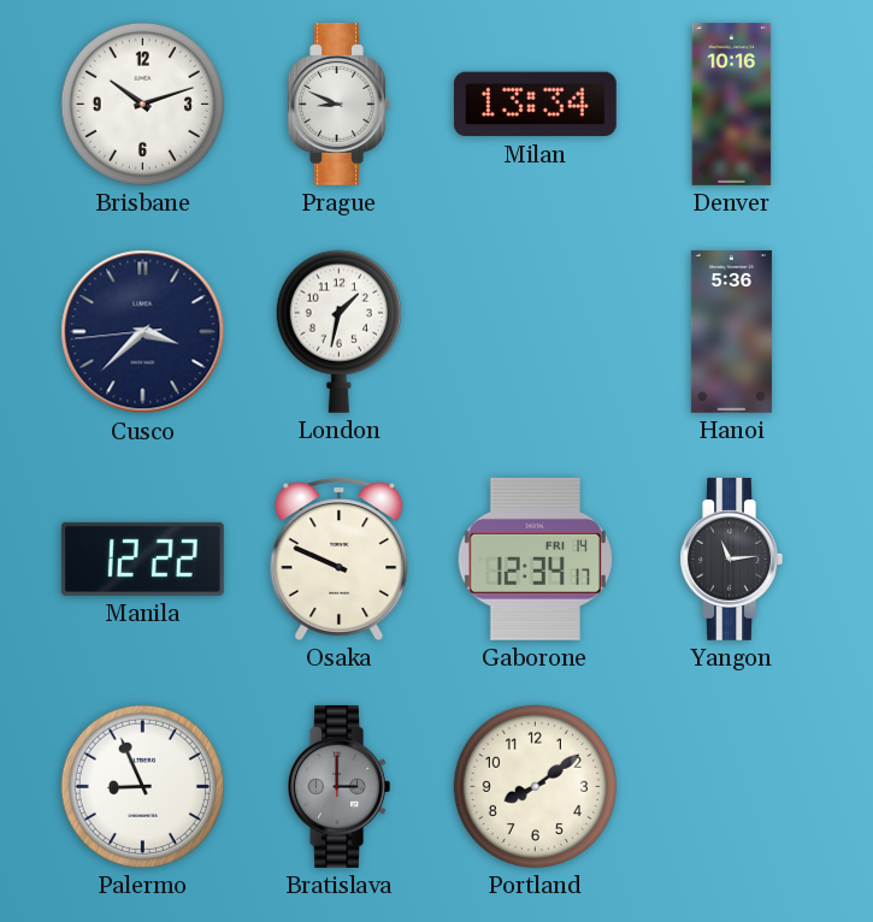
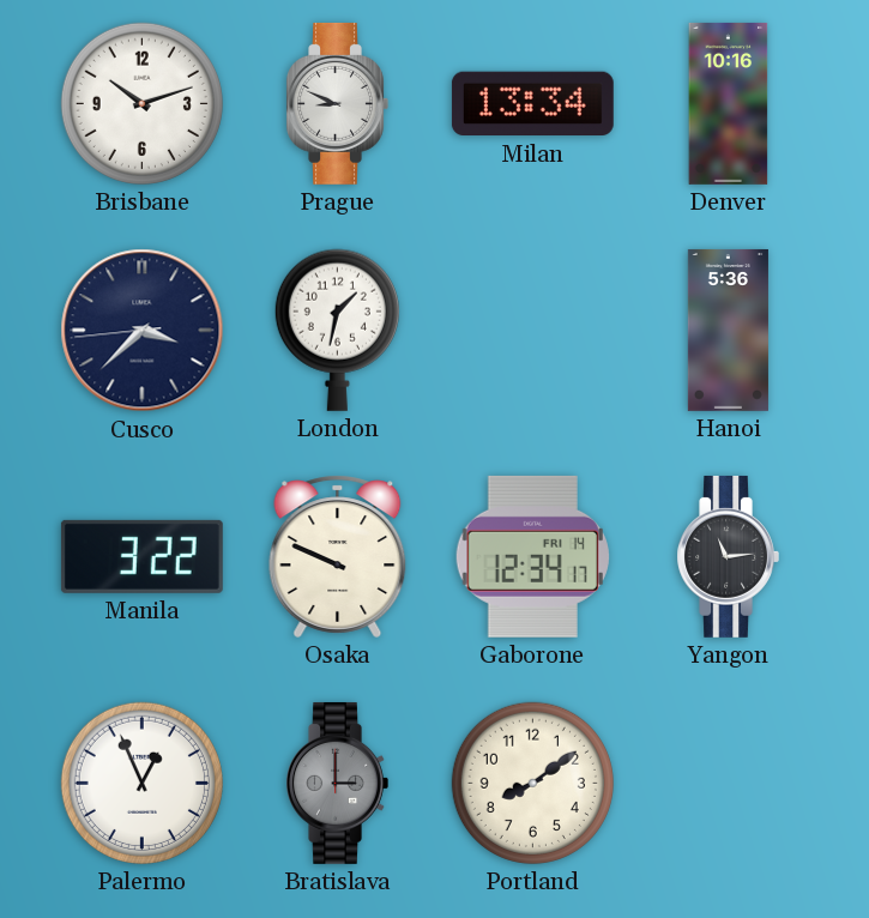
Manila: 12:22 -> 3:22
Palermo: 8:56 -> 12:56
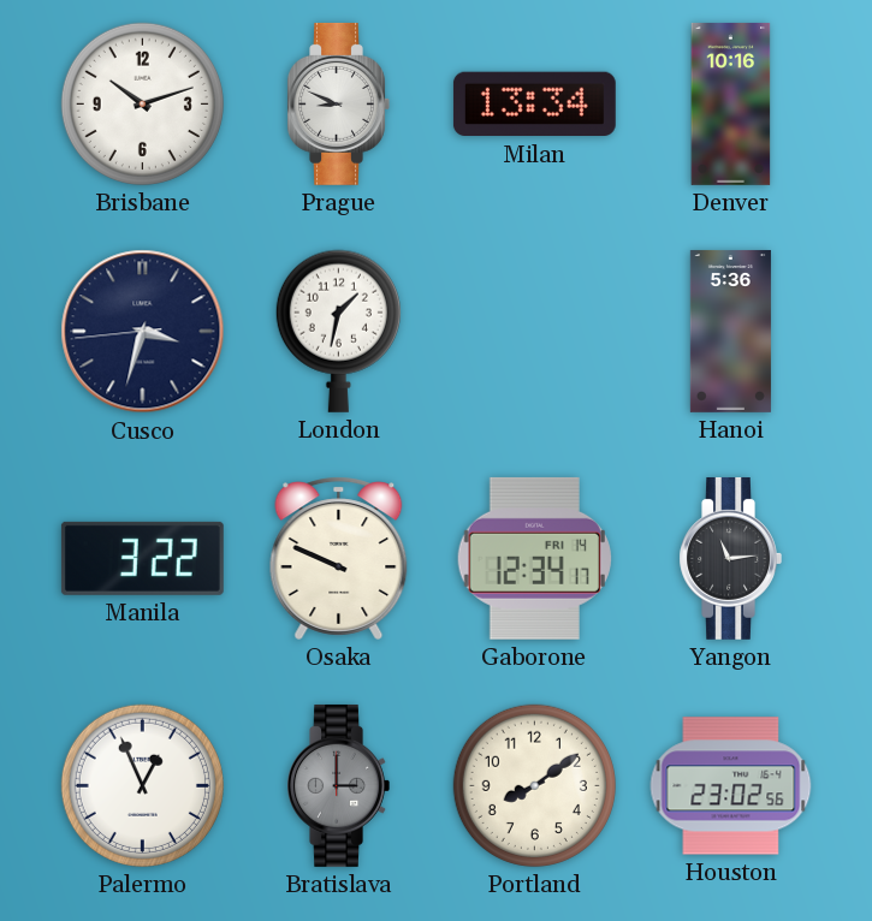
Cusco: 3:37 -> 3:32
Houston: none -> 23:02
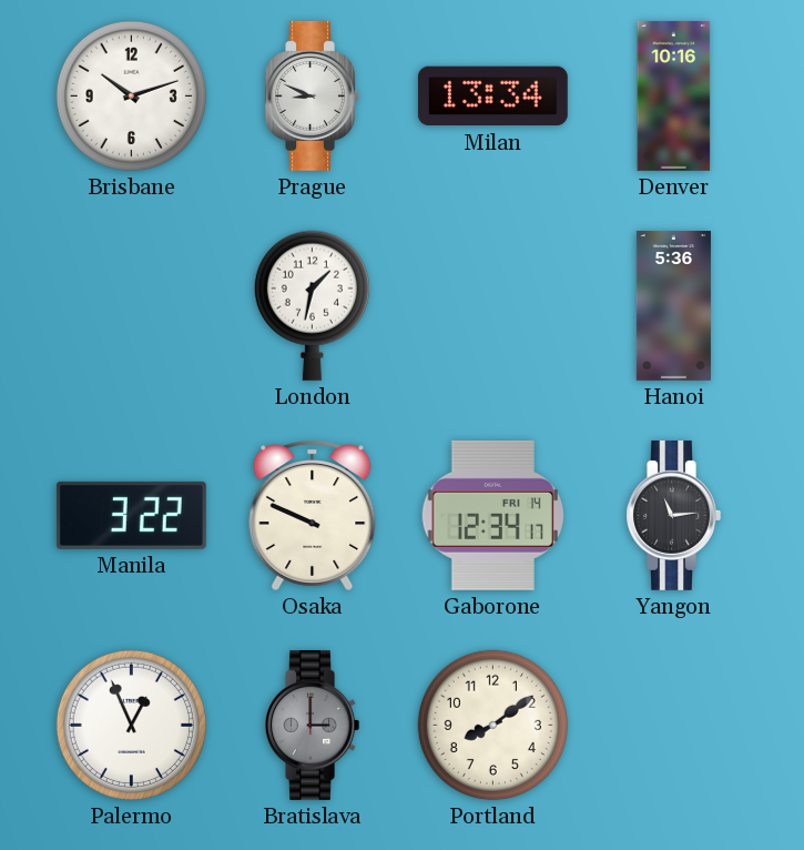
Cusco: 3:32 -> none
Houston: 23:02 -> none
